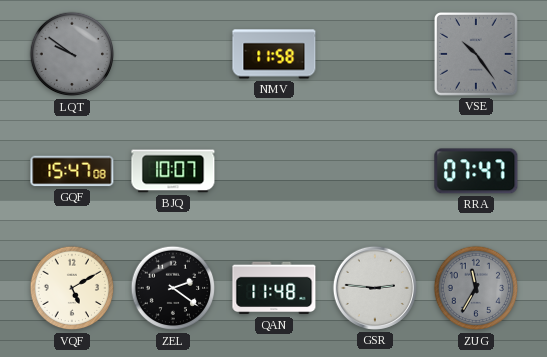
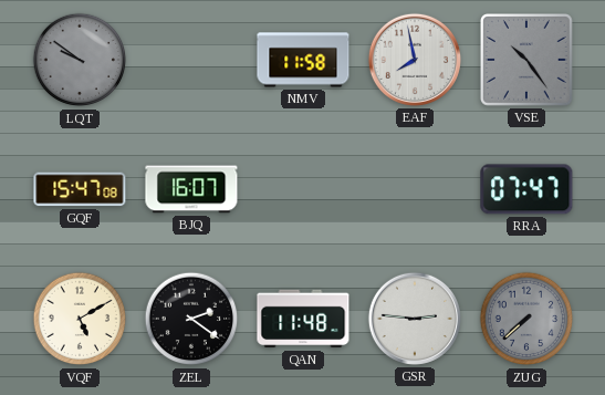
EAF: none -> 7:58
BJQ: 10:07 -> 16:07
ZUG: 11:35 -> 7:38
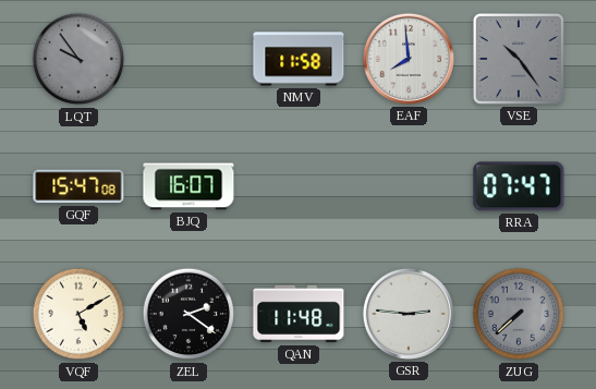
LQT: 9:51 -> 9:54
EAF: 7:58 -> 7:59
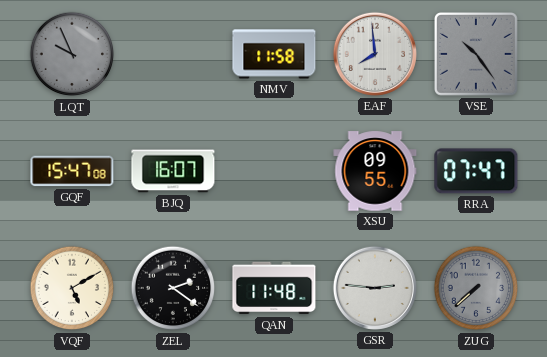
LQT: 9:54 -> 9:56
XSU: none -> 09:55
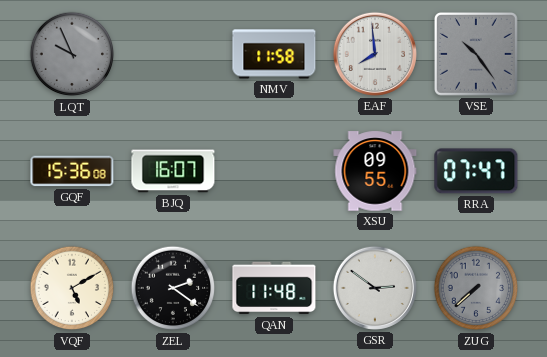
GQF: 15:47 -> 15:36
GSR: 2:46 -> 2:51
